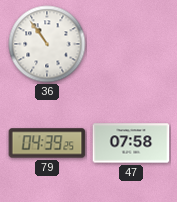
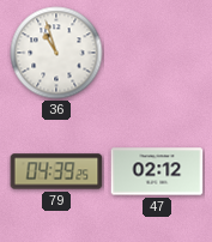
36: 10:54 -> 10:57
47: 07:58 -> 02:12
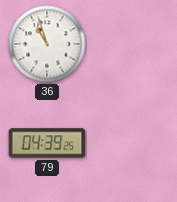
47: 02:12 -> none
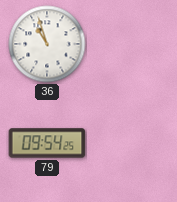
79: 04:39 -> 09:54
